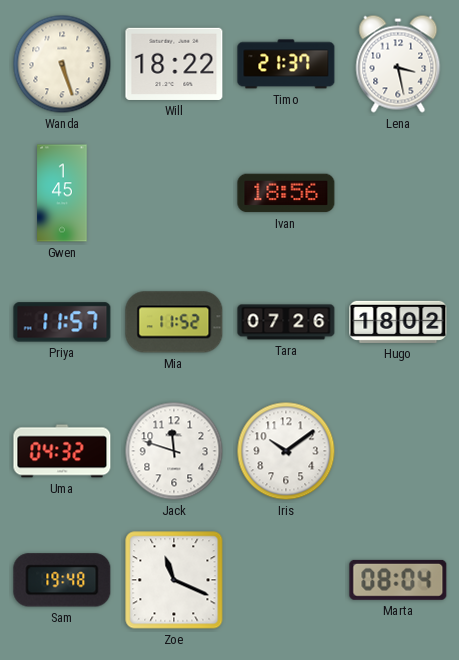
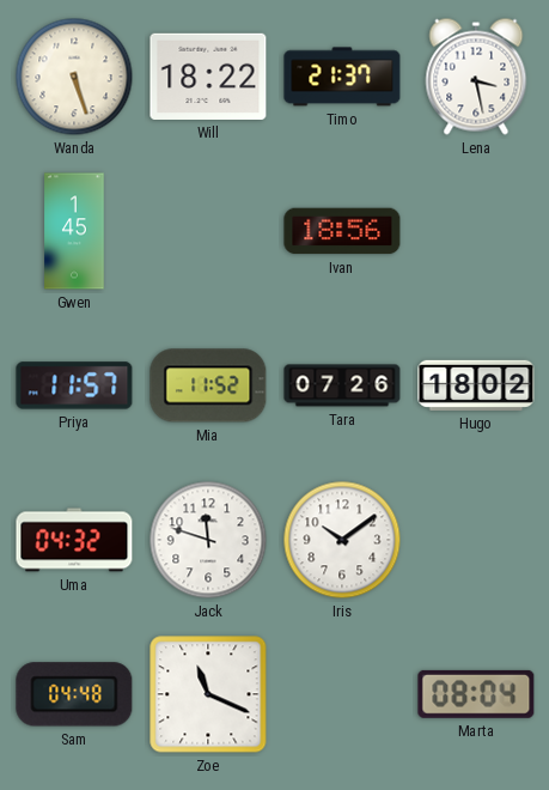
Sam: 19:48 -> 04:48
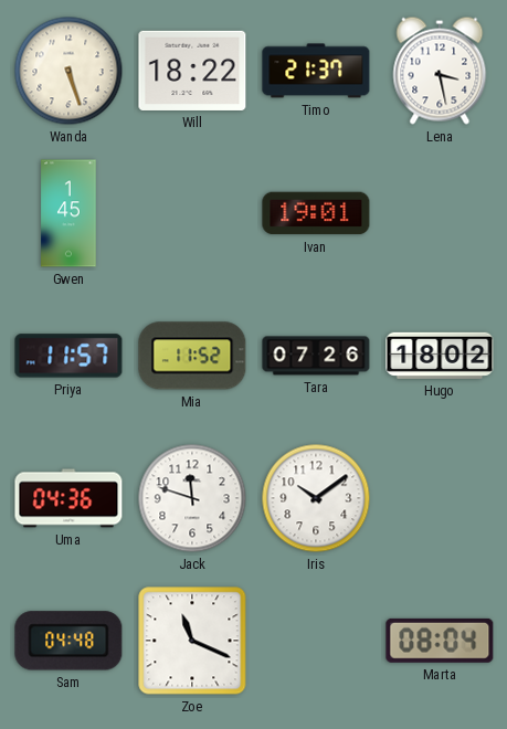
Ivan: 18:56 -> 19:01
Uma: 04:32 -> 04:36
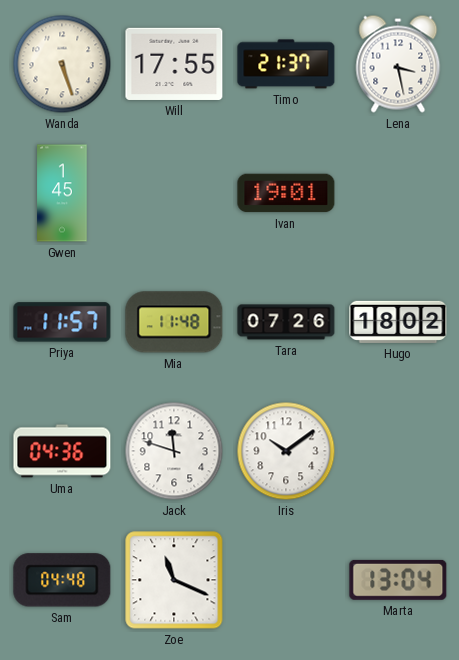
Will: 18:22 -> 17:55
Mia: 11:52 -> 11:48
Marta: 08:04 -> 13:04
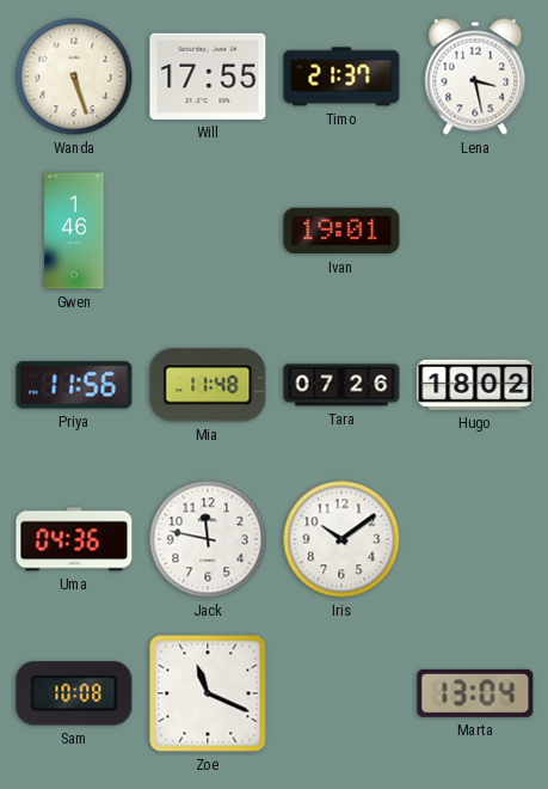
Gwen: 1:45 -> 1:46
Priya: 11:57 -> 11:56
Jack: 11:48 -> 11:47
Sam: 04:48 -> 10:08
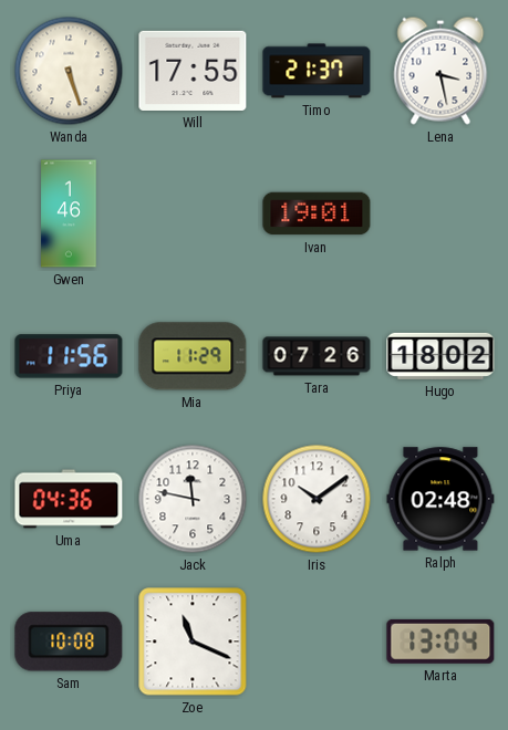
Mia: 11:48 -> 11:29
Ralph: none -> 02:48
